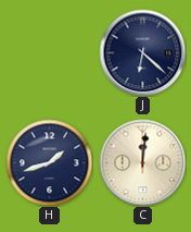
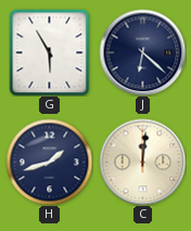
G: none -> 5:55
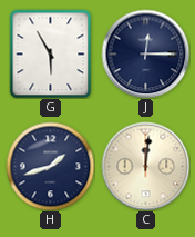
J: 6:22 -> 12:15
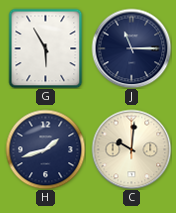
J: 12:15 -> 11:15
C: 12:01 -> 10:01
